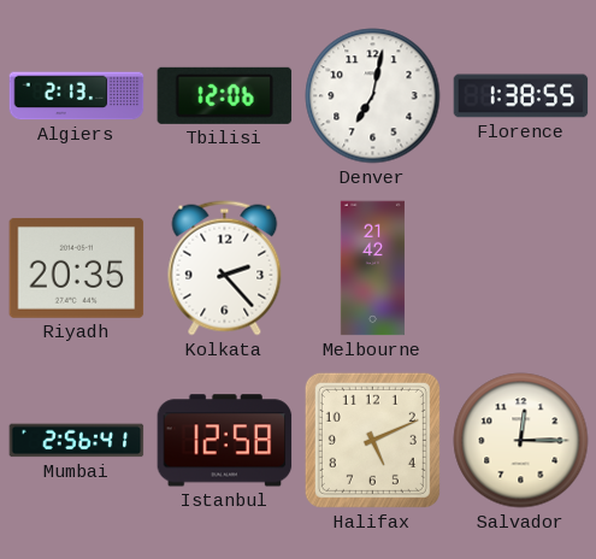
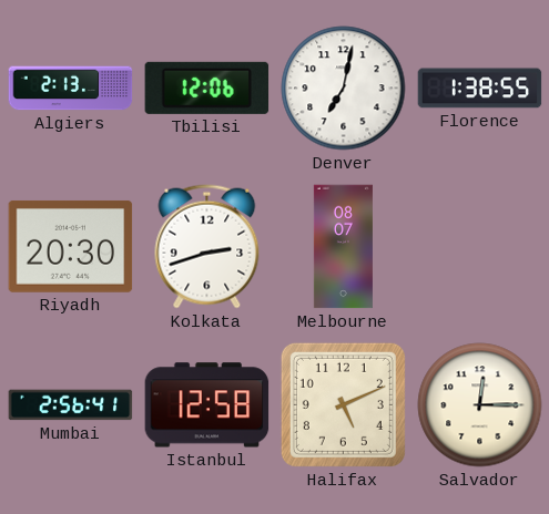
Riyadh: 20:35 -> 20:30
Kolkata: 2:23 -> 2:42
Melbourne: 21:42 -> 08:07
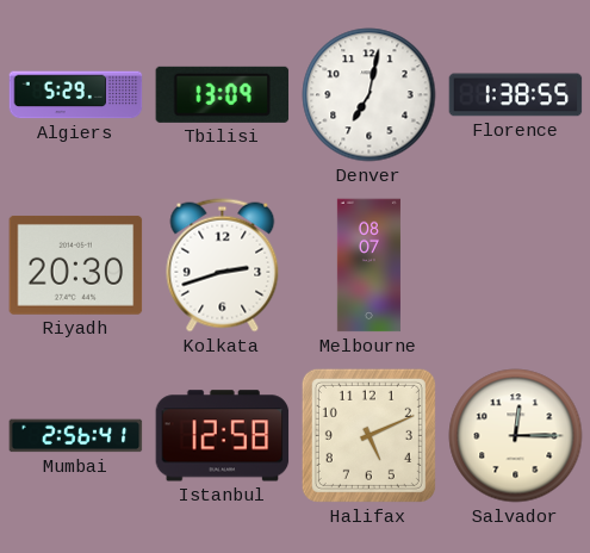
Algiers: 2:13 -> 5:29
Tbilisi: 12:06 -> 13:09
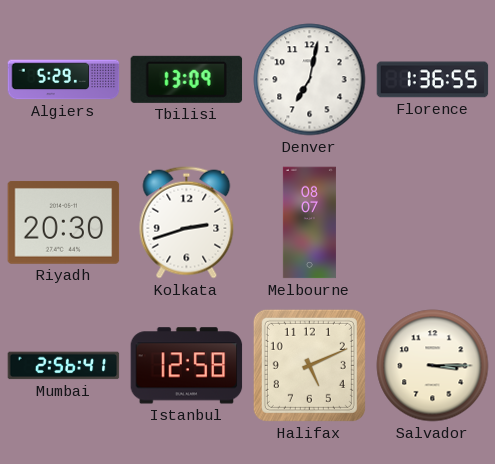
Florence: 1:38 -> 1:36
Salvador: 12:15 -> 3:15
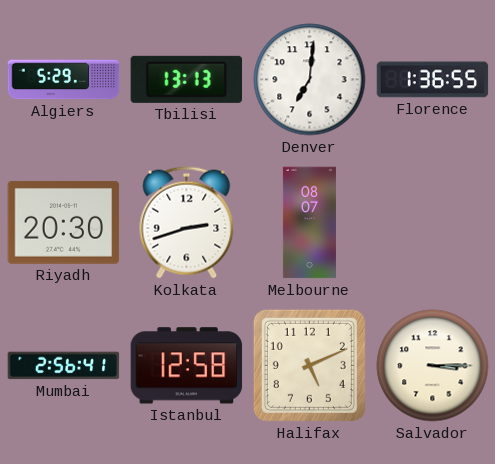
Tbilisi: 13:09 -> 13:13
Denver: 7:02 -> 7:01
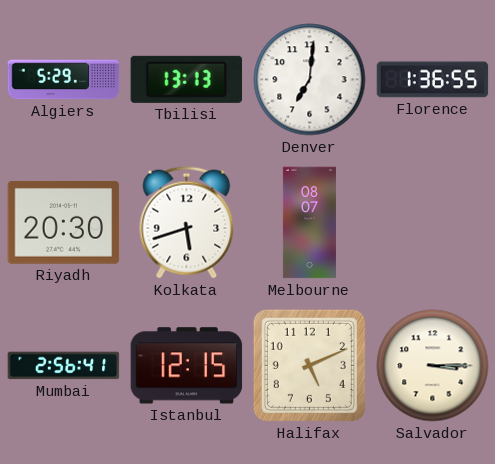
Kolkata: 2:42 -> 5:42
Istanbul: 12:58 -> 12:15
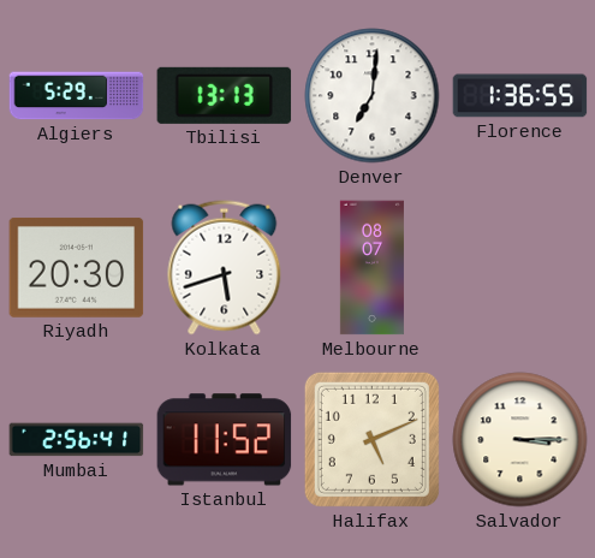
Istanbul: 12:15 -> 11:52
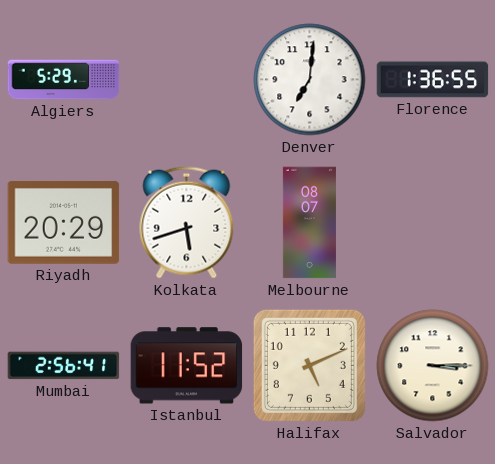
Tbilisi: 13:13 -> none
Riyadh: 20:30 -> 20:29
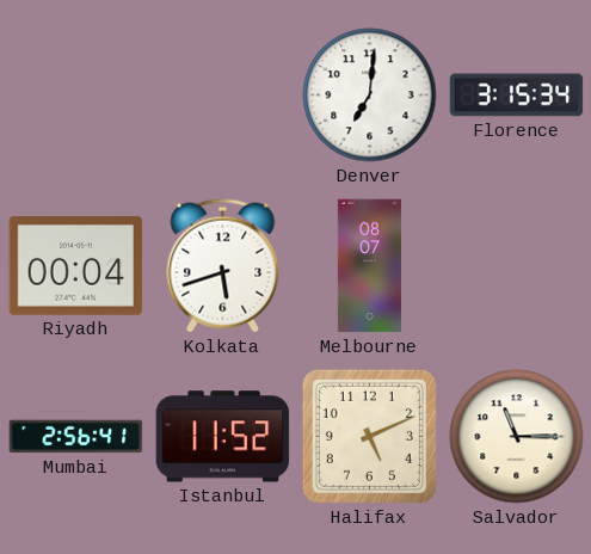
Algiers: 5:29 -> none
Florence: 1:36 -> 3:15
Riyadh: 20:29 -> 00:04
Salvador: 3:15 -> 11:15
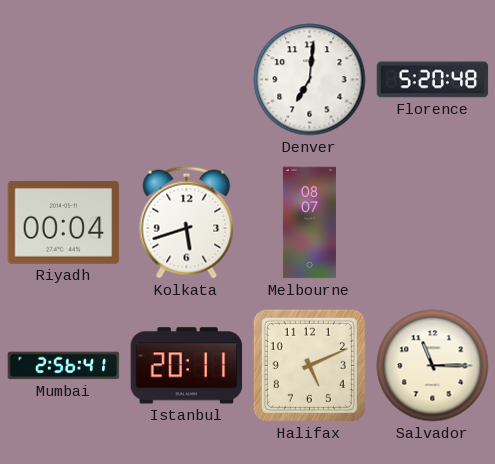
Florence: 3:15 -> 5:20
Istanbul: 11:52 -> 20:11
